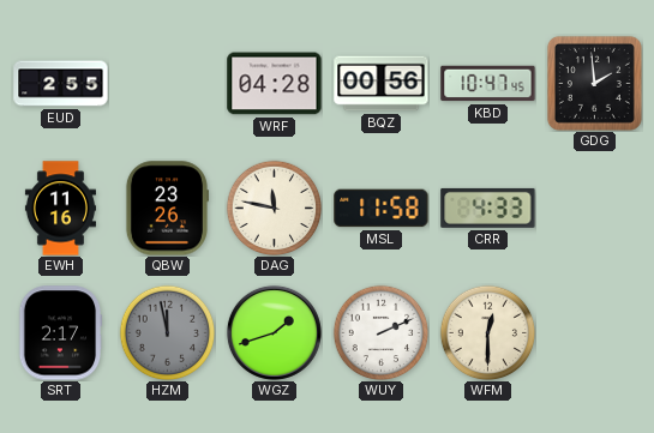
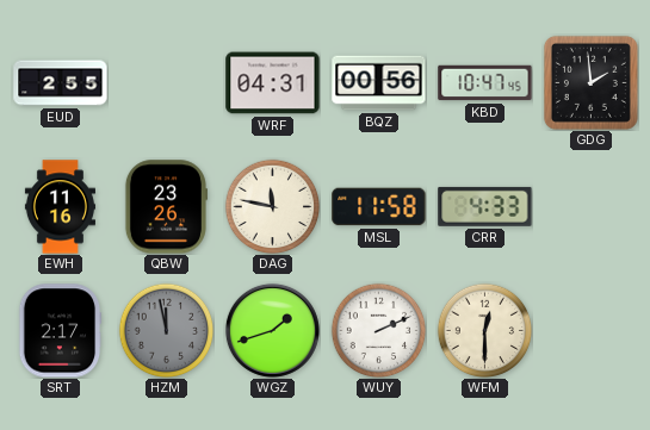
WRF: 04:28 -> 04:31
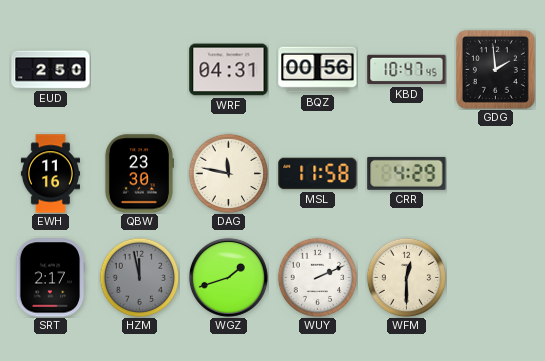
EUD: 2:55 -> 2:50
QBW: 23:26 -> 23:30
CRR: 4:33 -> 4:29
